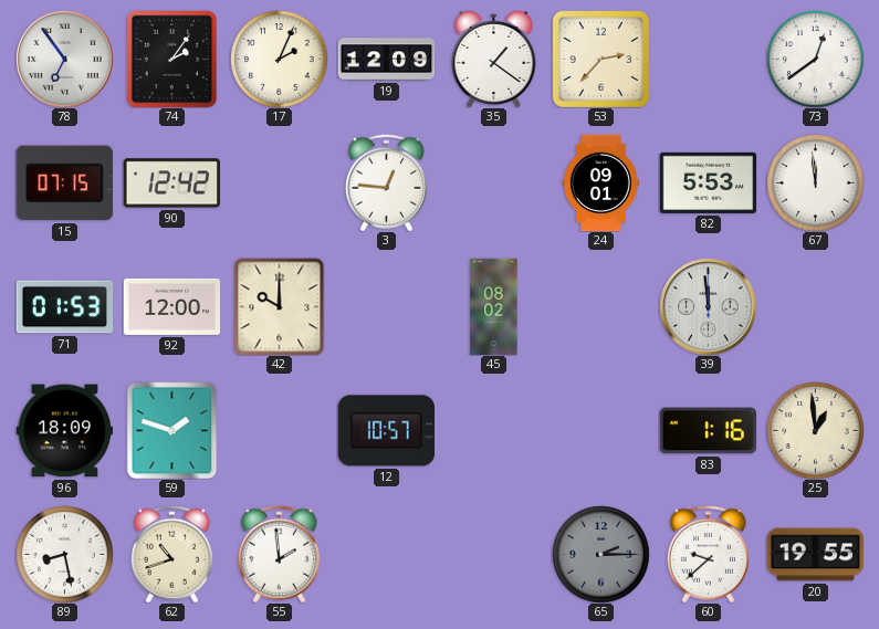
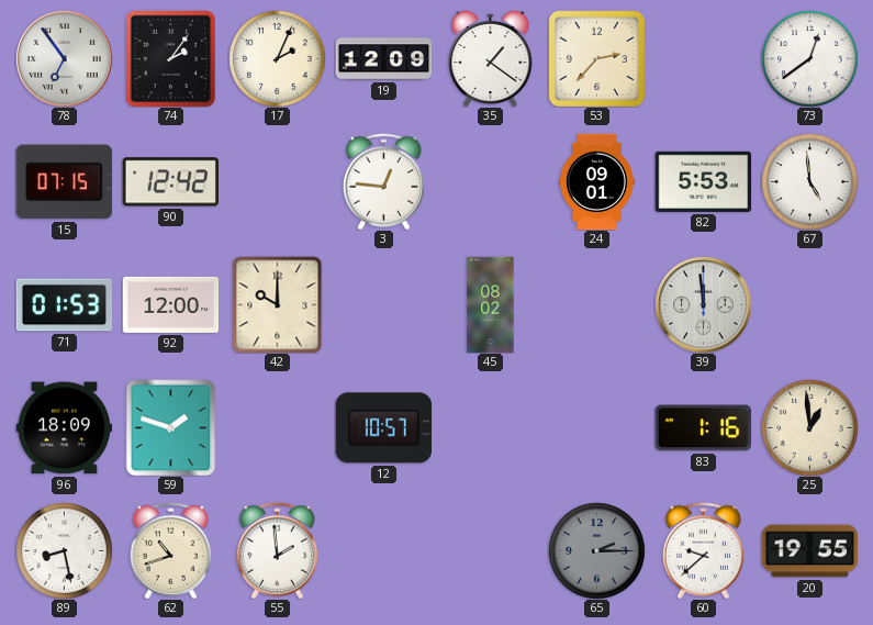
67: 11:59 -> 4:59
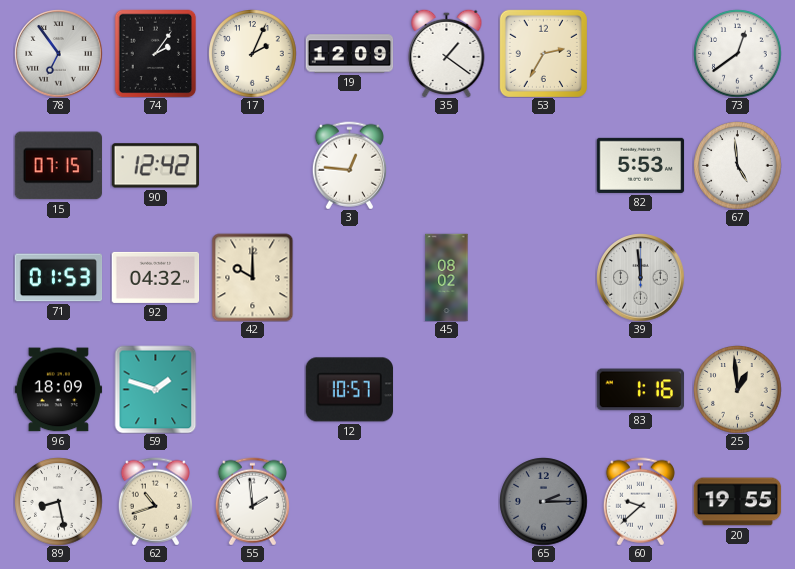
53: 2:37 -> 2:35
24: 09:01 -> none
92: 12:00 -> 04:32
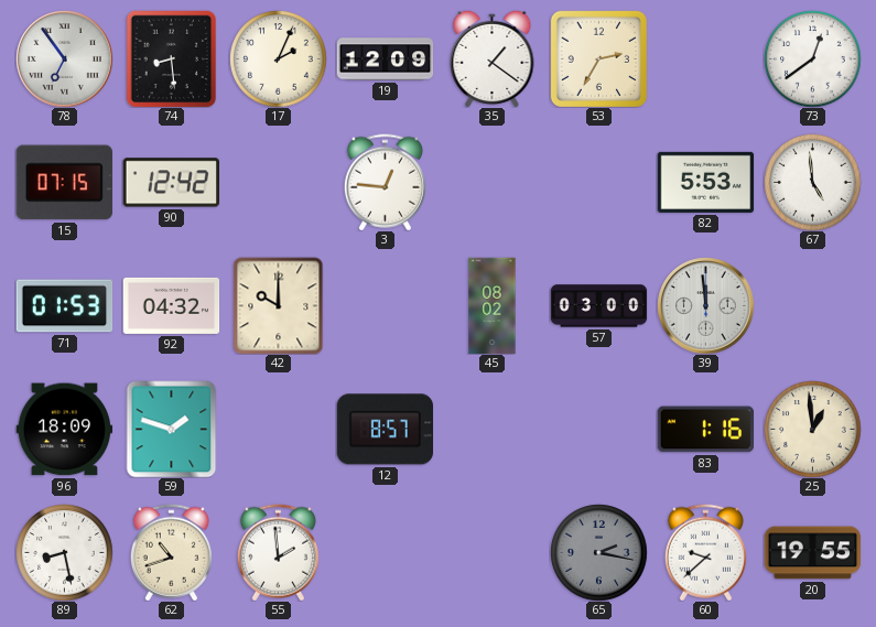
74: 2:06 -> 8:29
57: none -> 03:00
12: 10:57 -> 8:57
65: 2:15 -> 2:17
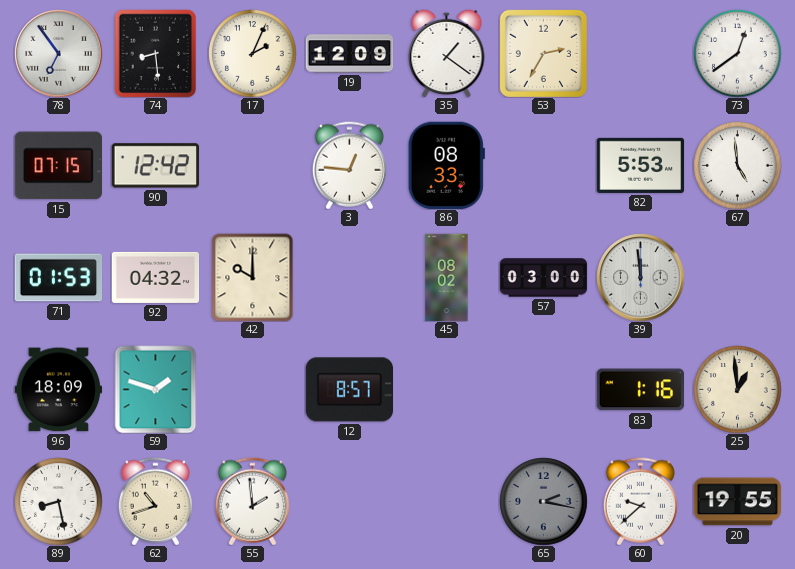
86: none -> 08:33
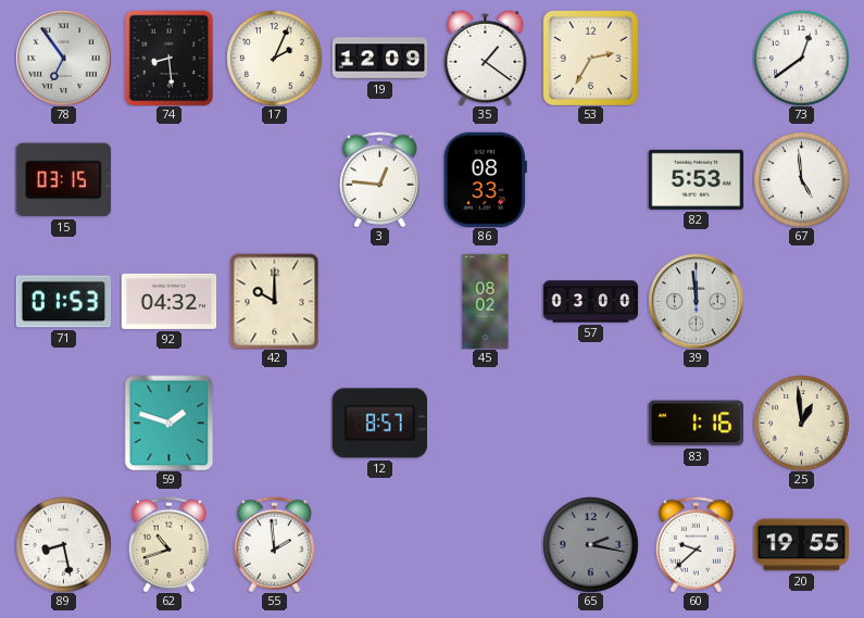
15: 07:15 -> 03:15
90: 12:42 -> none
96: 18:09 -> none
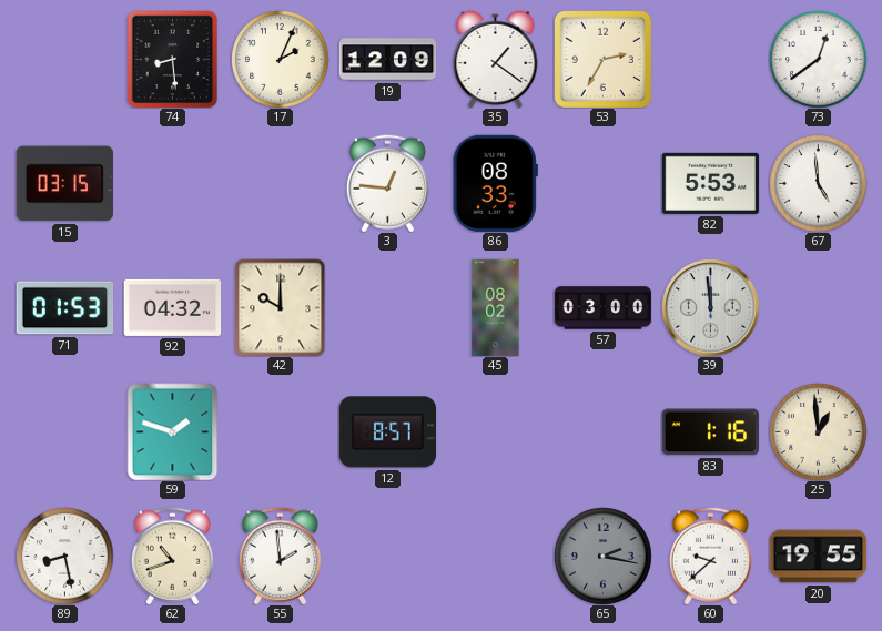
78: 6:54 -> none
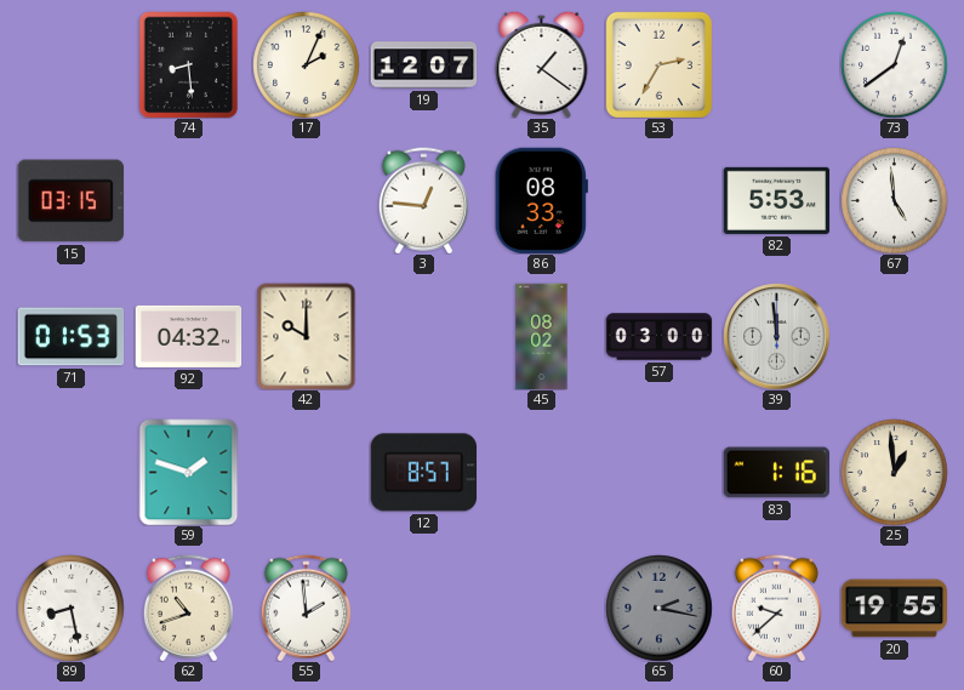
19: 12:09 -> 12:07
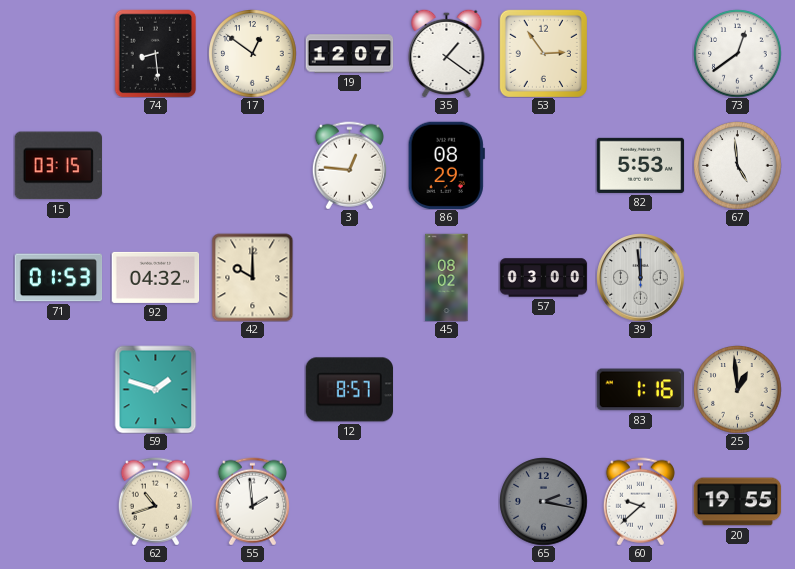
17: 2:04 -> 12:51
53: 2:35 -> 2:54
86: 08:33 -> 08:29
89: 8:28 -> none
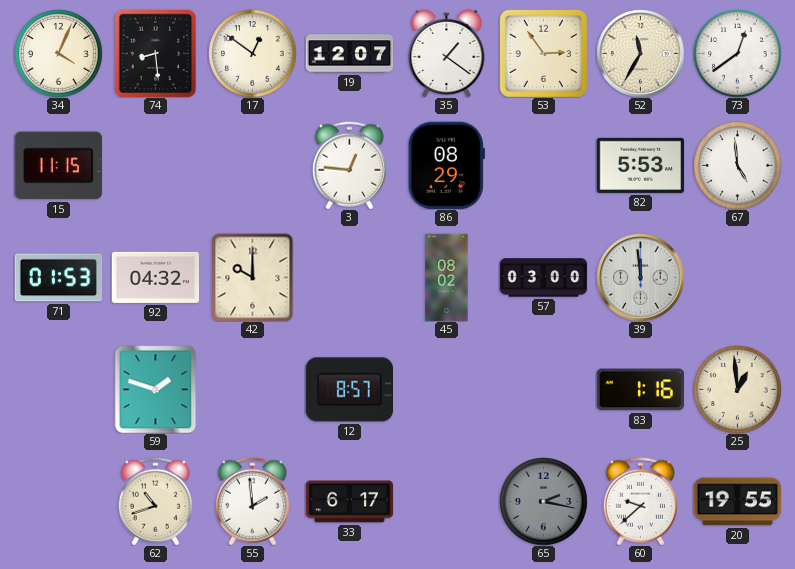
34: none -> 4:04
52: none -> 11:35
15: 03:15 -> 11:15
33: none -> 6:17
